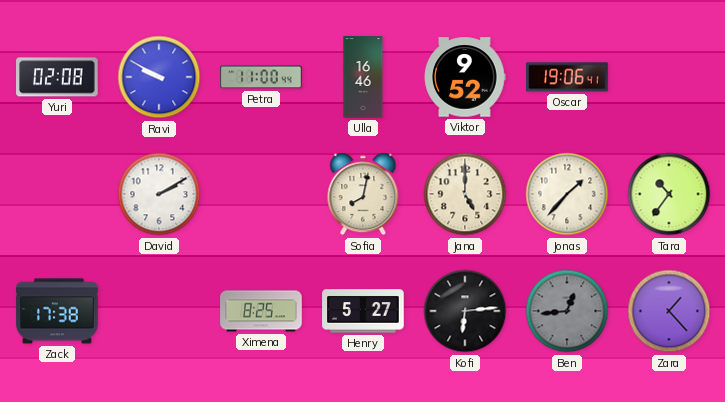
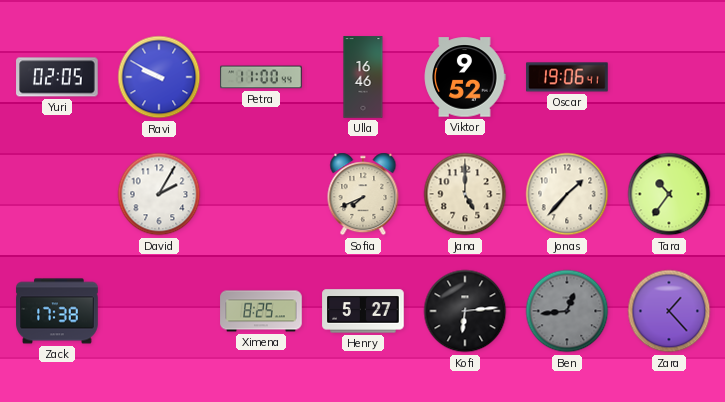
Yuri: 02:08 -> 02:05
David: 2:10 -> 2:05
Sofia: 8:02 -> 7:41
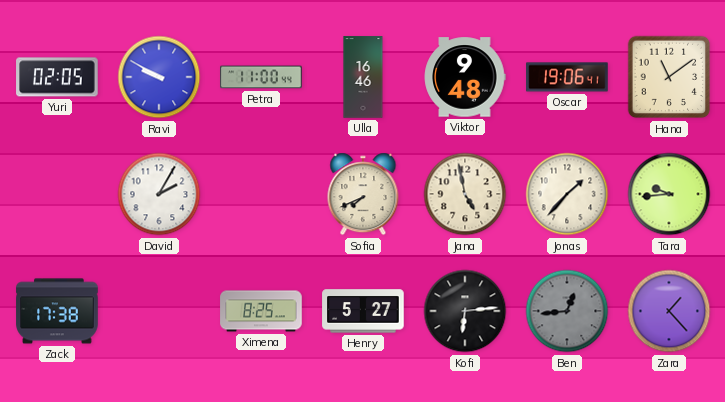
Viktor: 9:52 -> 9:48
Hana: none -> 11:09
Jana: 5:00 -> 4:58
Tara: 10:36 -> 9:44
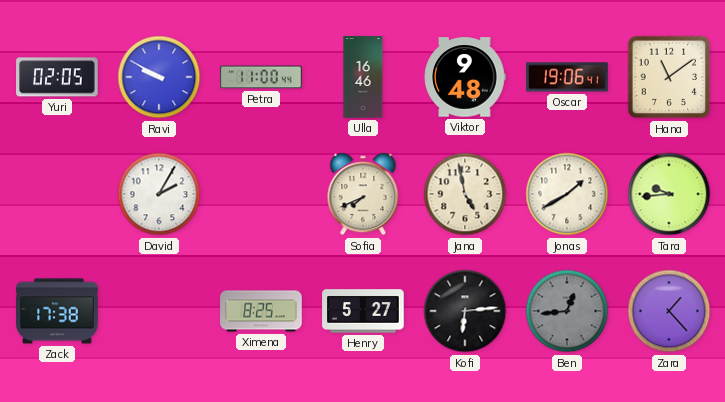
Jonas: 1:37 -> 1:40
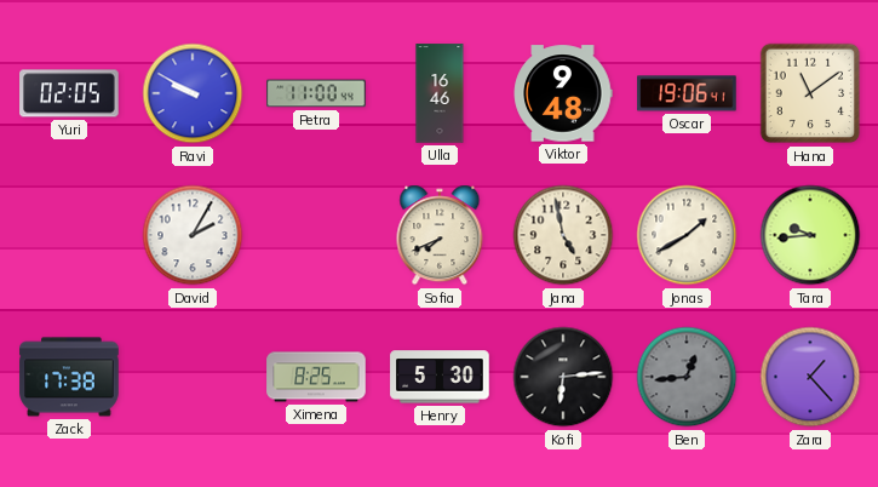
Henry: 5:27 -> 5:30
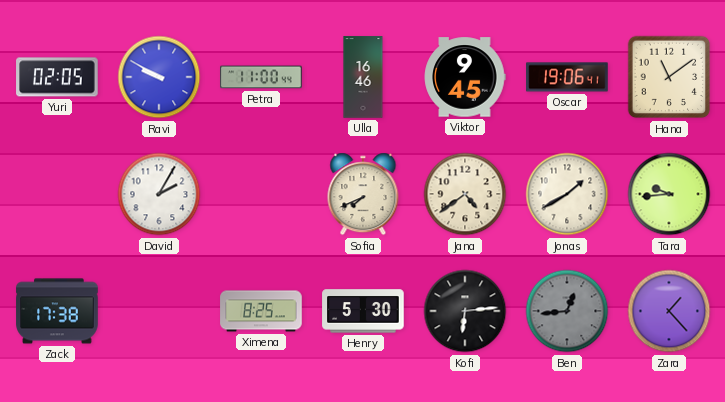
Viktor: 9:48 -> 9:45
Jana: 4:58 -> 4:39
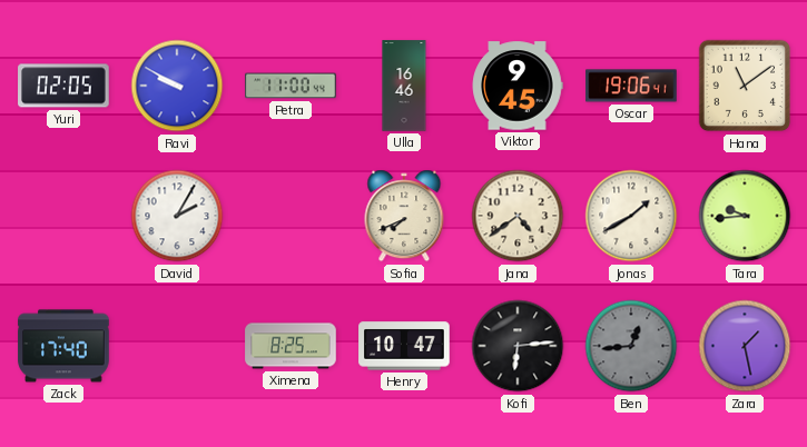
Zack: 17:38 -> 17:40
Henry: 5:30 -> 10:47
Zara: 1:23 -> 1:28
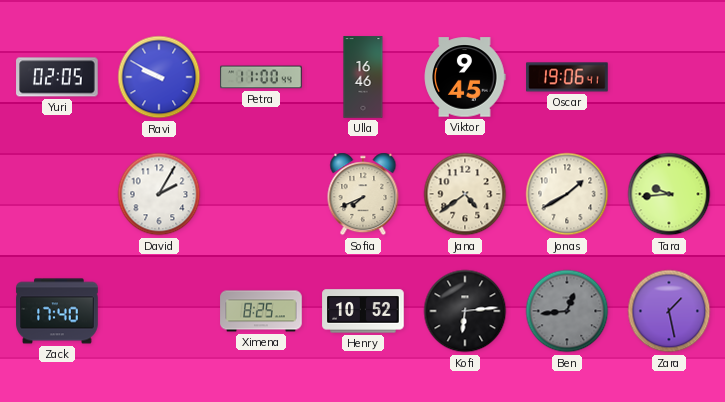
Hana: 11:09 -> none
Henry: 10:47 -> 10:52
